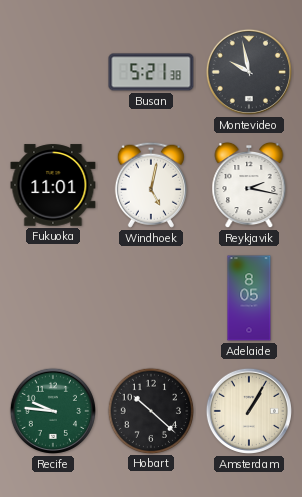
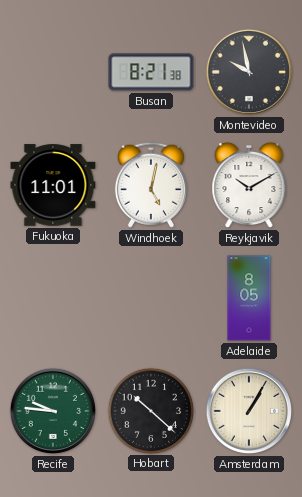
Busan: 5:21 -> 8:21
Reykjavik: 2:17 -> 10:10
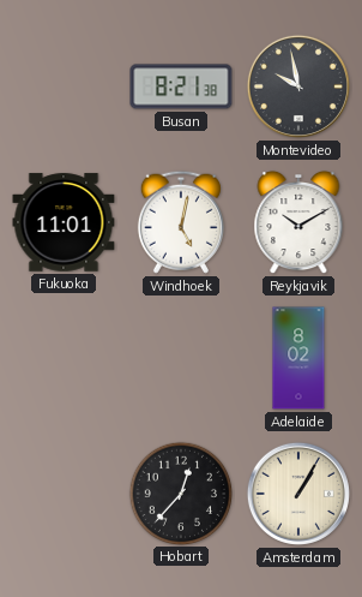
Adelaide: 8:05 -> 8:02
Recife: 9:46 -> none
Hobart: 10:22 -> 12:37
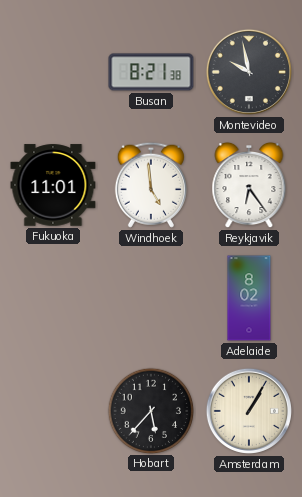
Windhoek: 5:02 -> 4:59
Reykjavik: 10:10 -> 6:24
Hobart: 12:37 -> 5:37
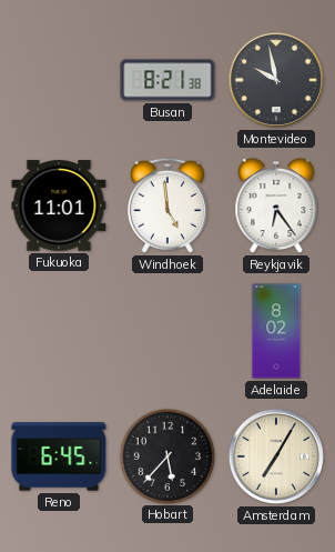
Reno: none -> 6:45
Amsterdam: 1:05 -> 7:05
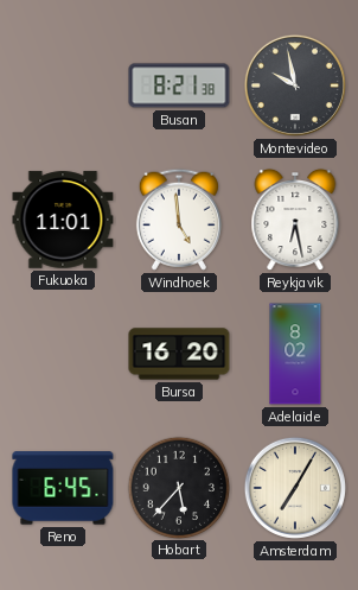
Reykjavik: 6:24 -> 6:28
Bursa: none -> 16:20
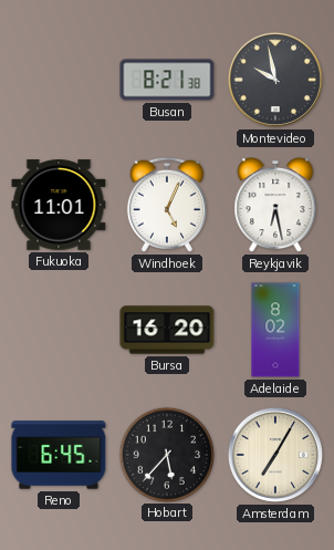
Windhoek: 4:59 -> 5:04
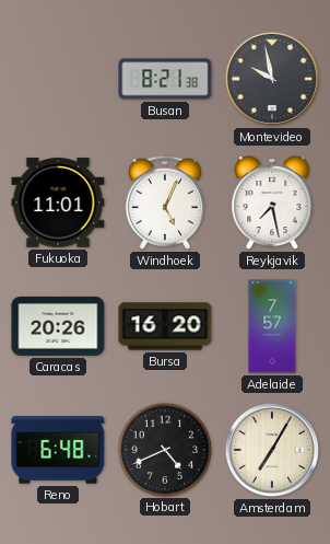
Reykjavik: 6:28 -> 7:28
Caracas: none -> 20:26
Adelaide: 8:02 -> 7:57
Reno: 6:45 -> 6:48
Hobart: 5:37 -> 4:41
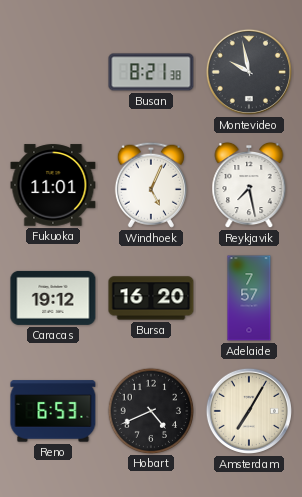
Caracas: 20:26 -> 19:12
Reno: 6:48 -> 6:53
